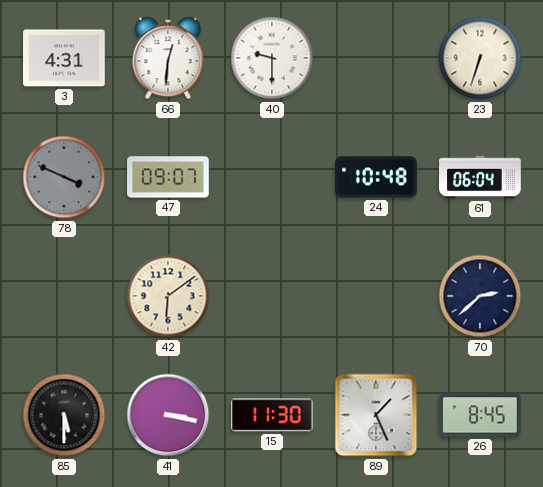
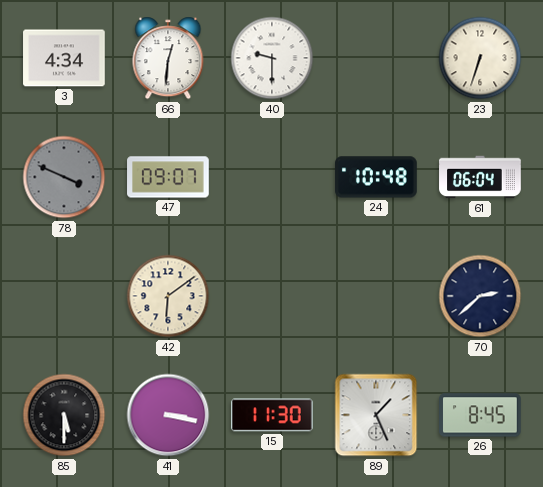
3: 4:31 -> 4:34
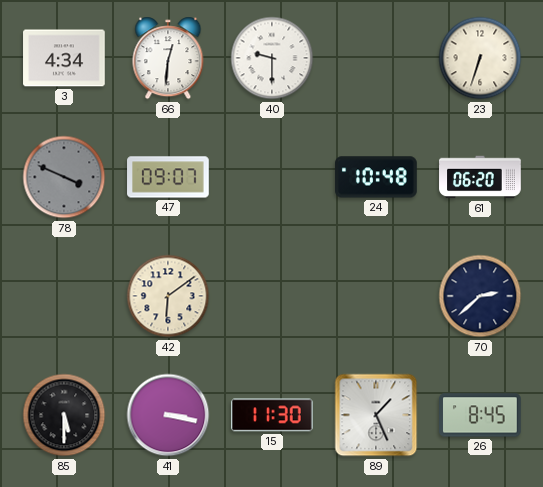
61: 06:04 -> 06:20
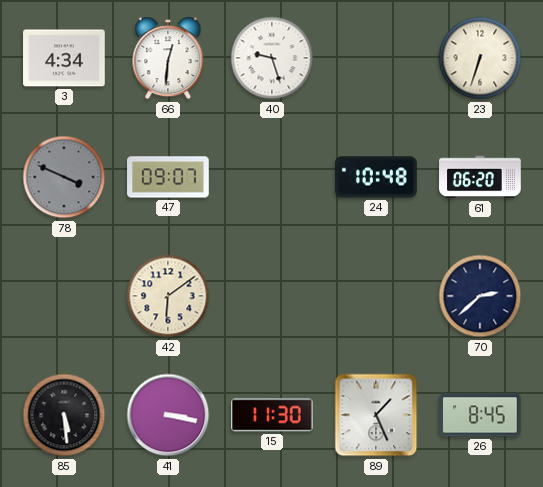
40: 9:30 -> 9:27
85: 5:30 -> 5:29
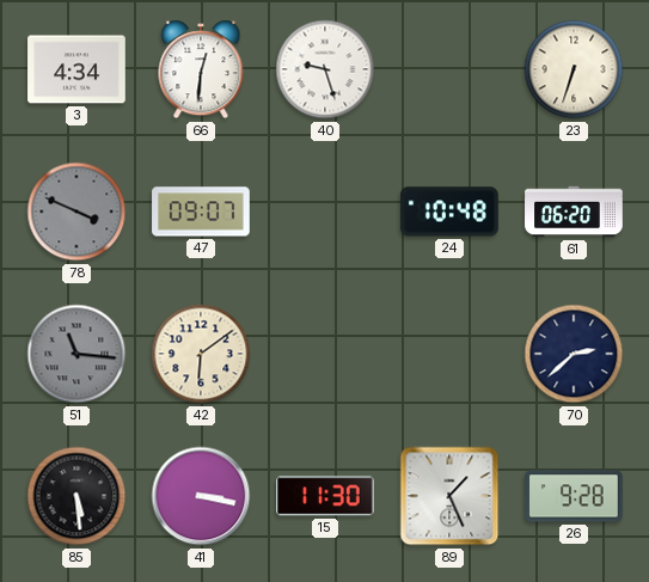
51: none -> 11:16
26: 8:45 -> 9:28
